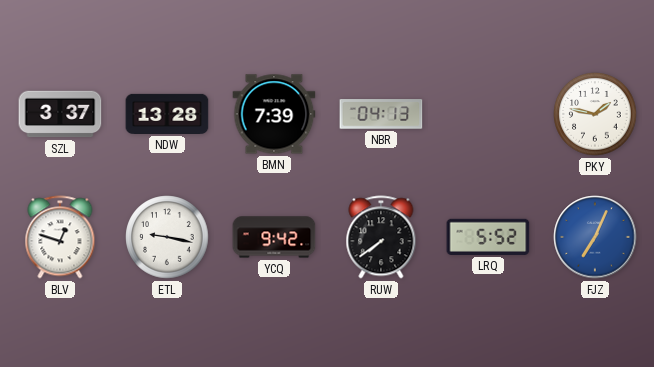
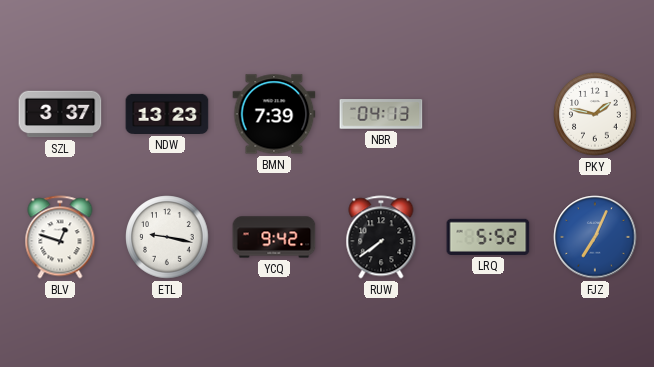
NDW: 13:28 -> 13:23
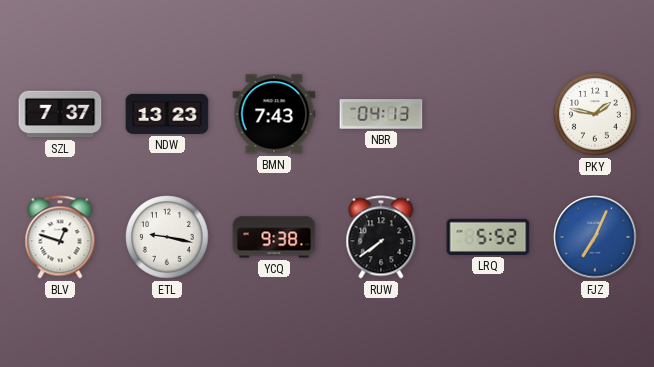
SZL: 3:37 -> 7:37
BMN: 7:39 -> 7:43
YCQ: 9:42 -> 9:38
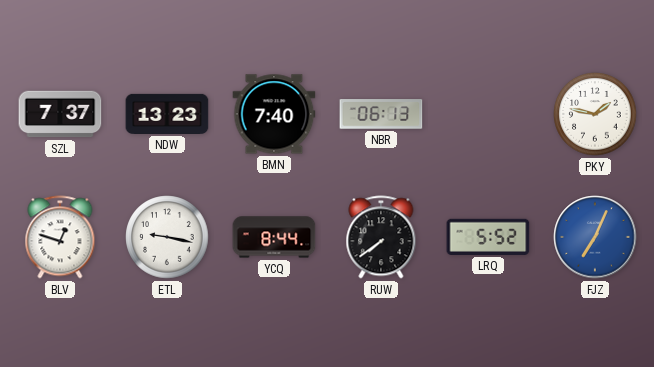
BMN: 7:43 -> 7:40
NBR: 04:13 -> 06:13
YCQ: 9:38 -> 8:44
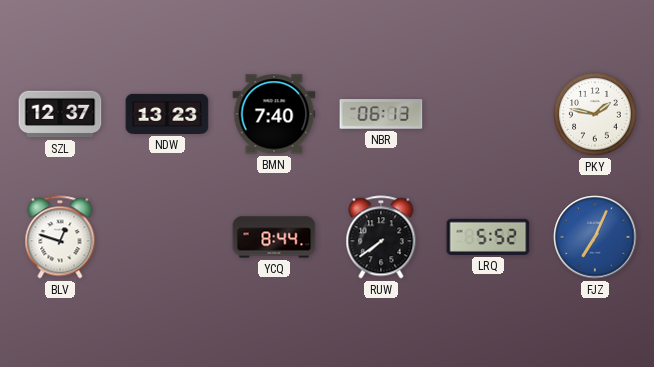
SZL: 7:37 -> 12:37
ETL: 9:17 -> none
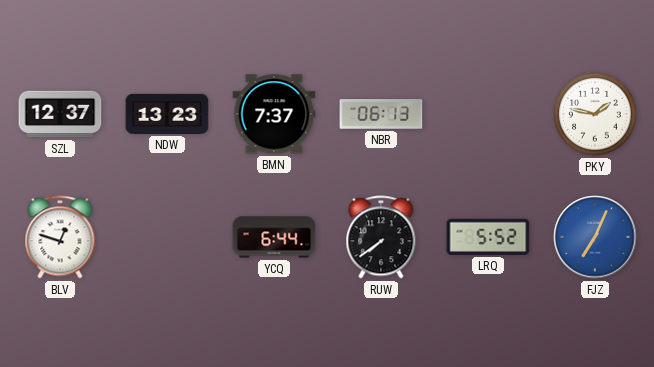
BMN: 7:40 -> 7:37
YCQ: 8:44 -> 6:44
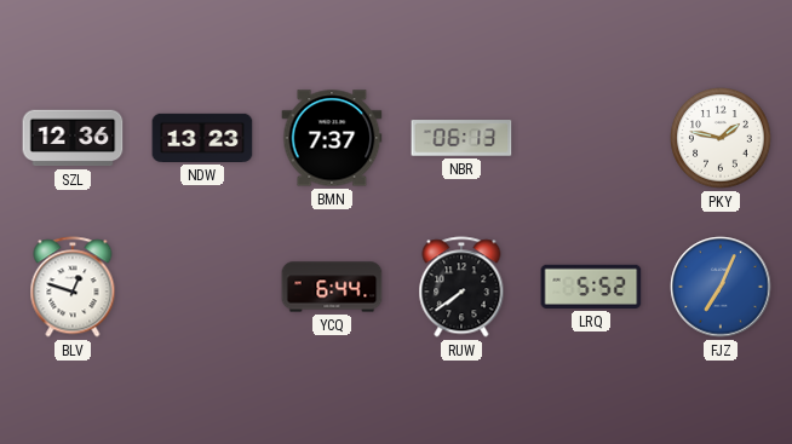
SZL: 12:37 -> 12:36
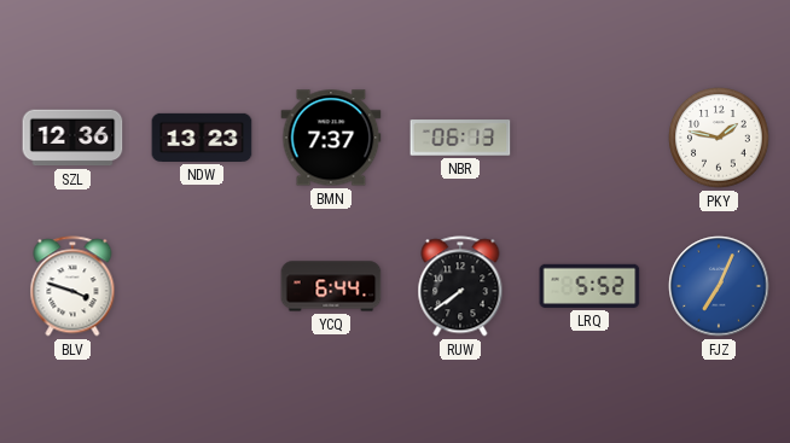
BLV: 12:48 -> 3:48
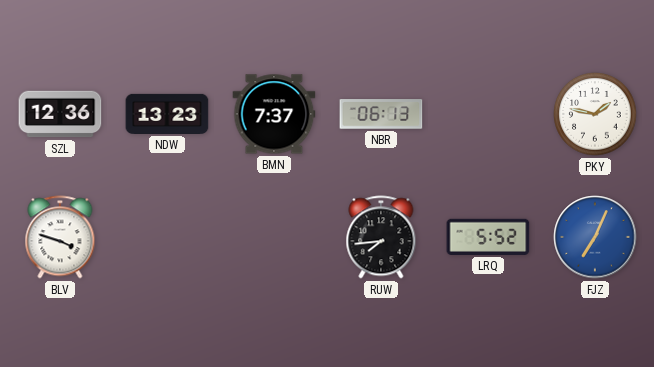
YCQ: 6:44 -> none
RUW: 7:39 -> 7:44
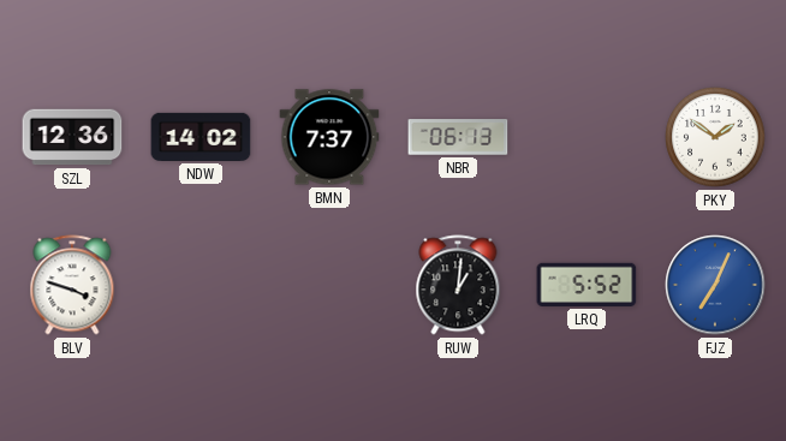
NDW: 13:23 -> 14:02
PKY: 1:47 -> 1:51
RUW: 7:44 -> 1:01
